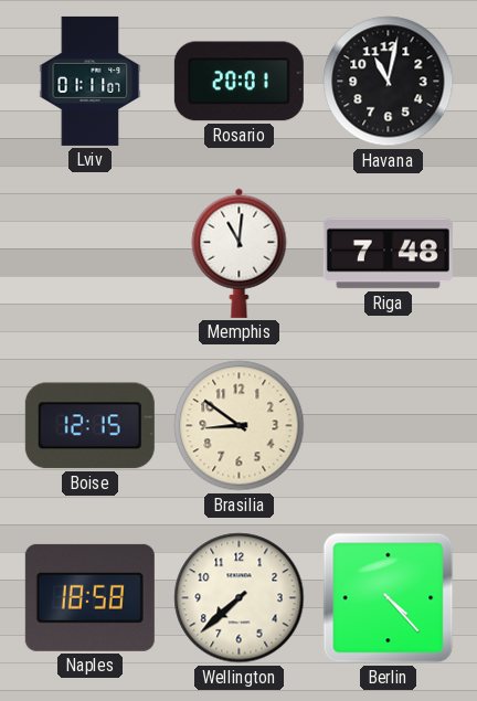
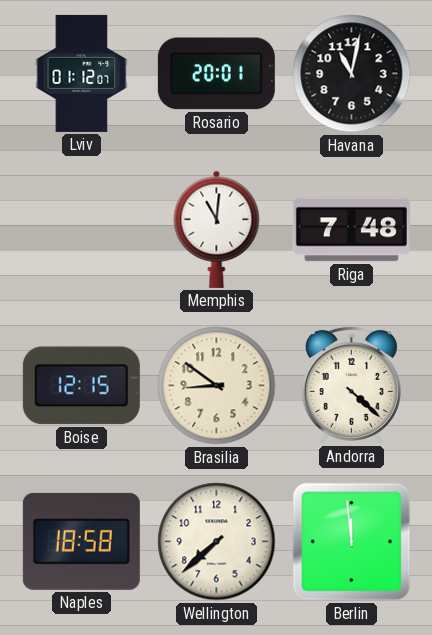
Lviv: 01:11 -> 01:12
Andorra: none -> 4:22
Berlin: 4:23 -> 11:59
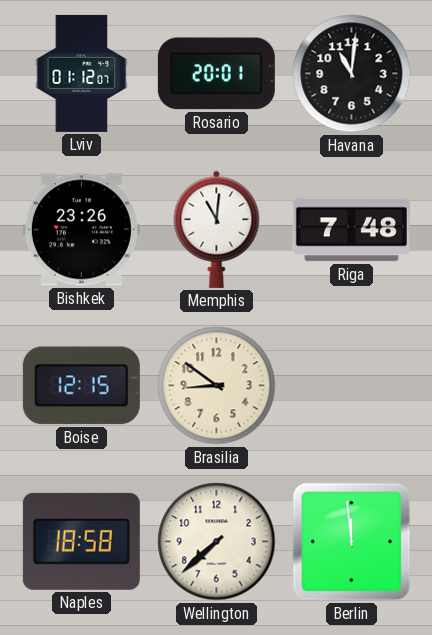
Havana: 11:02 -> 11:01
Bishkek: none -> 23:26
Andorra: 4:22 -> none
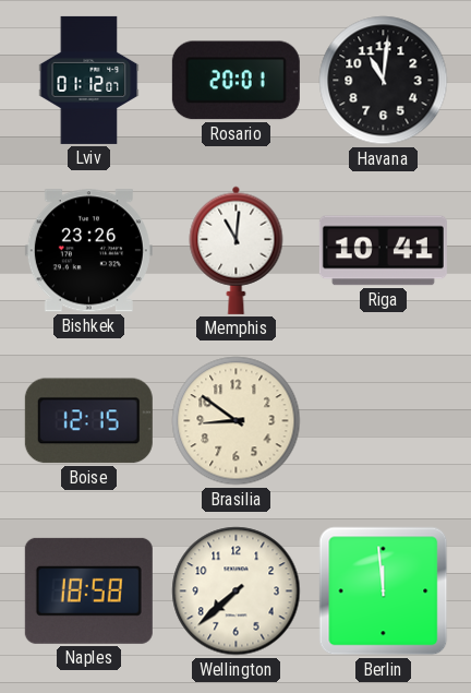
Riga: 7:48 -> 10:41
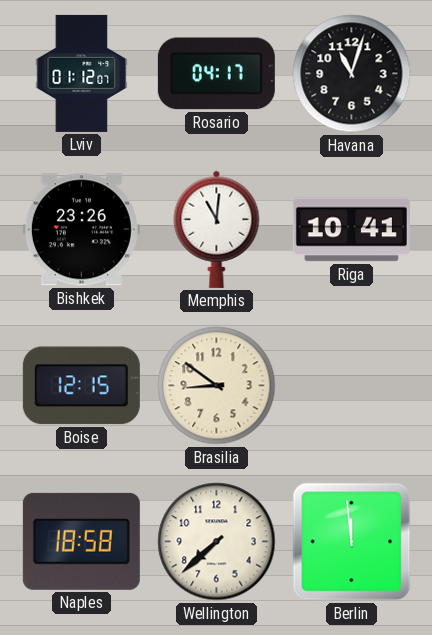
Rosario: 20:01 -> 04:17
Havana: 11:01 -> 11:03
